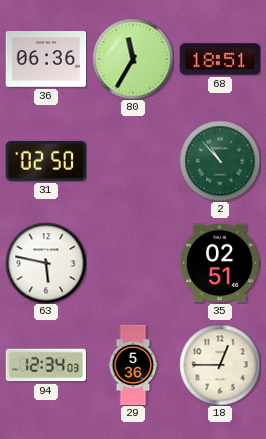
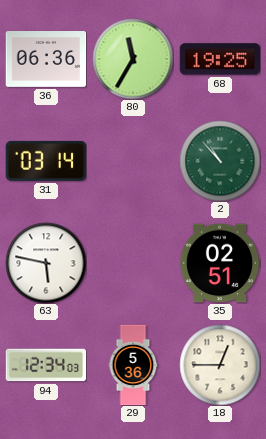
68: 18:51 -> 19:25
31: 02:50 -> 03:14
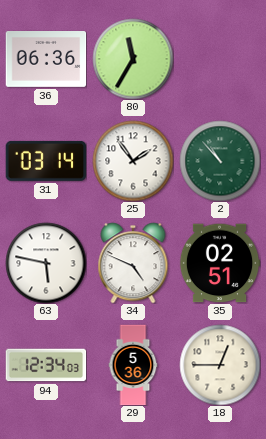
68: 19:25 -> none
25: none -> 1:54
34: none -> 4:49
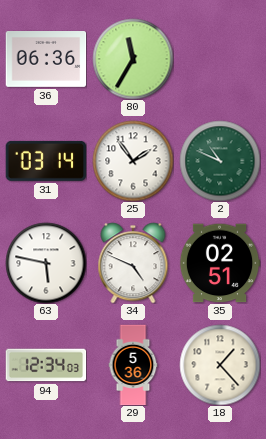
2: 10:53 -> 10:49
18: 12:45 -> 1:23
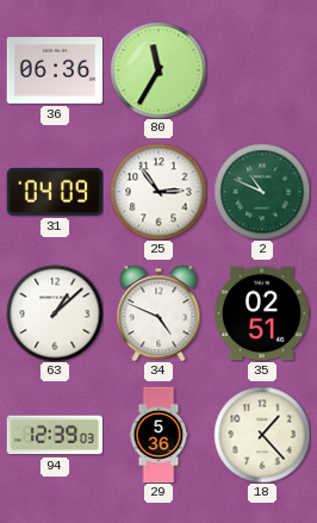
31: 03:14 -> 04:09
25: 1:54 -> 2:54
63: 5:47 -> 1:08
94: 12:34 -> 12:39
